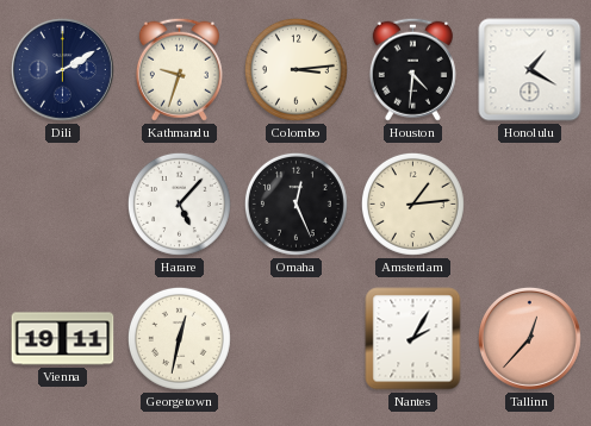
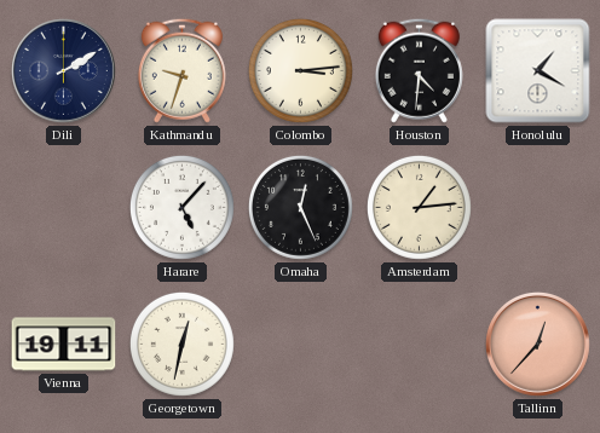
Nantes: 2:05 -> none
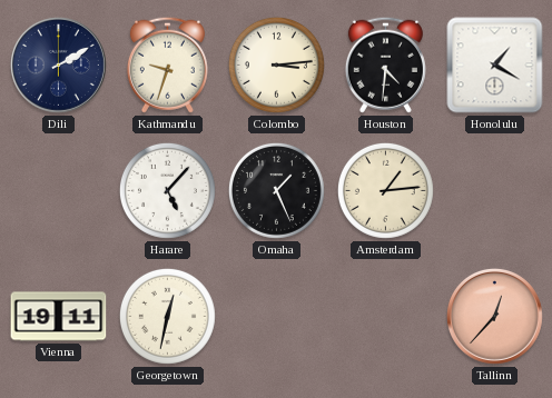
Omaha: 12:26 -> 1:26
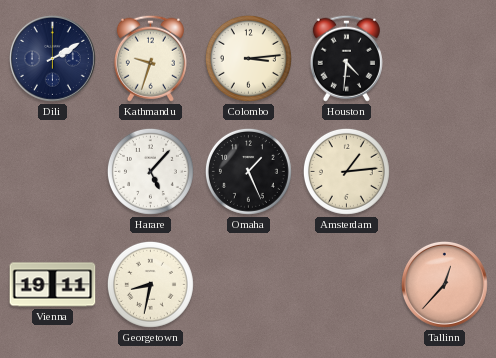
Honolulu: 1:20 -> none
Georgetown: 12:32 -> 8:32
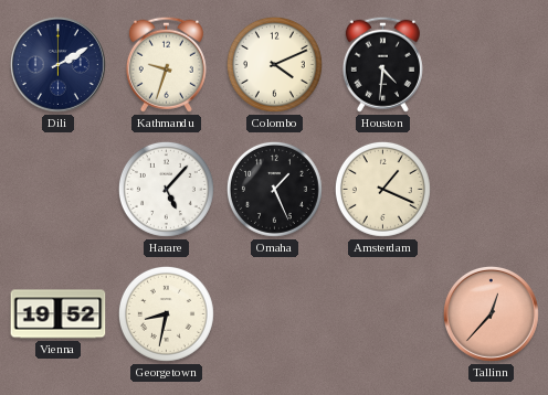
Colombo: 3:14 -> 4:11
Amsterdam: 1:14 -> 1:19
Vienna: 19:11 -> 19:52
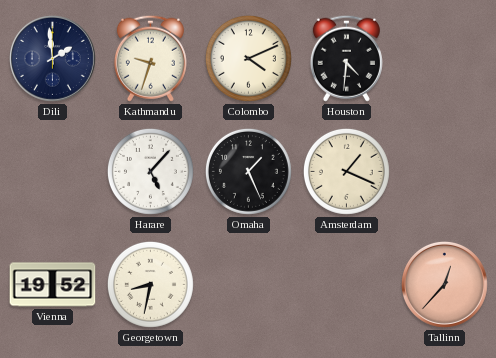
Dili: 2:10 -> 1:59
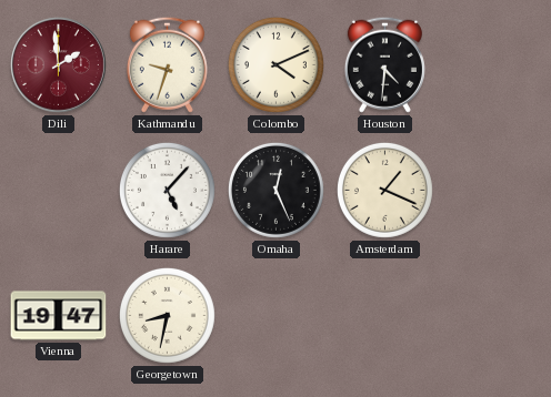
Dili dial: navy -> burgundy
Omaha: 1:26 -> 12:26
Vienna: 19:52 -> 19:47
Tallinn: 12:37 -> none
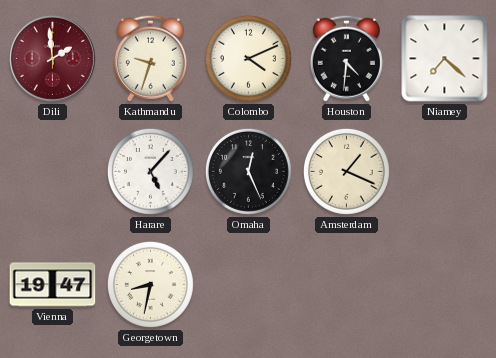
Niamey: none -> 7:22
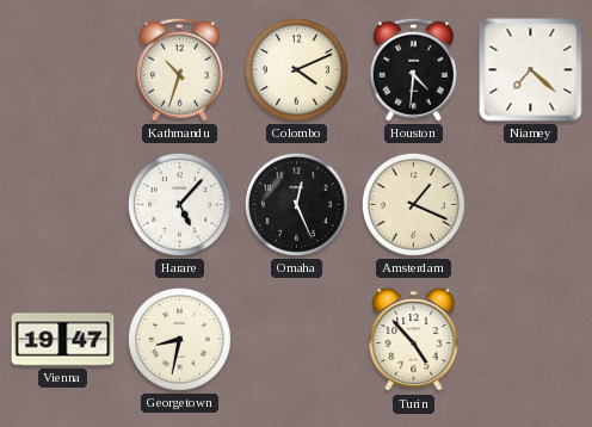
Dili: 1:59 -> none
Kathmandu: 9:33 -> 10:33
Turin: none -> 4:53
